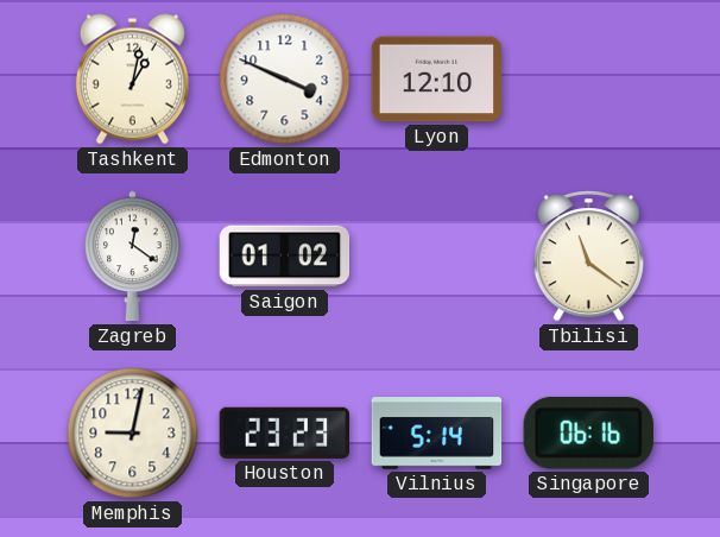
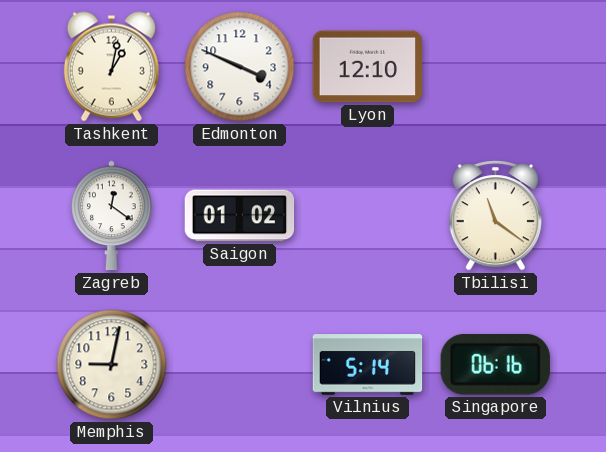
Houston: 23:23 -> none
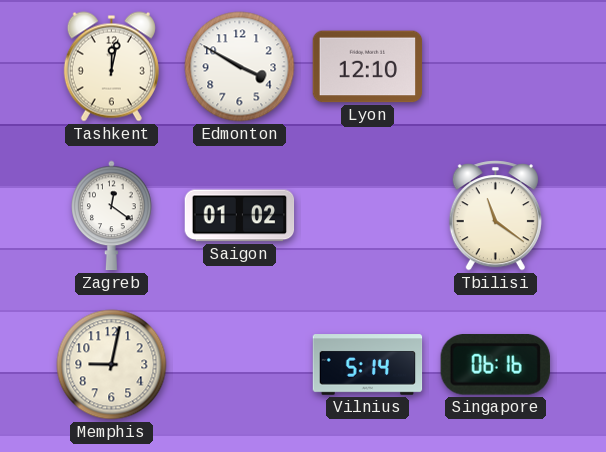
Tashkent: 1:02 -> 12:02
Edmonton: 3:49 -> 3:50
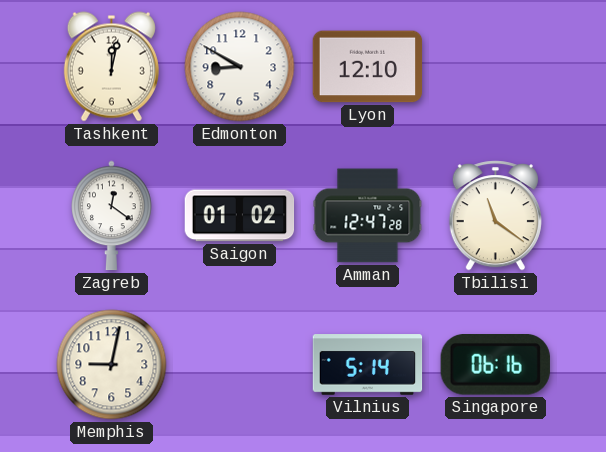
Edmonton: 3:50 -> 8:50
Amman: none -> 12:47
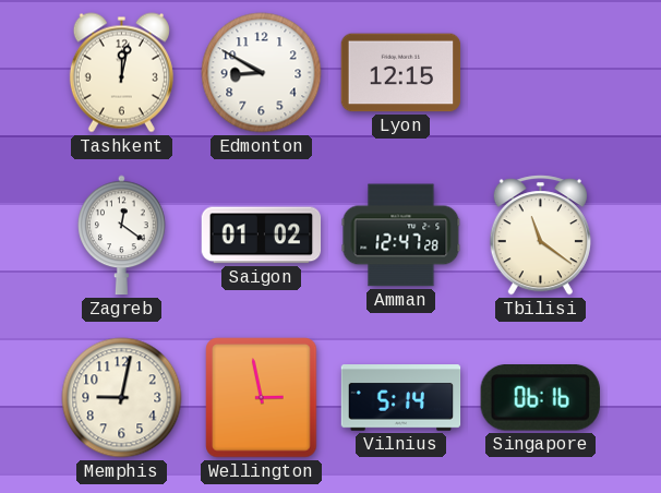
Lyon: 12:10 -> 12:15
Wellington: none -> 2:58
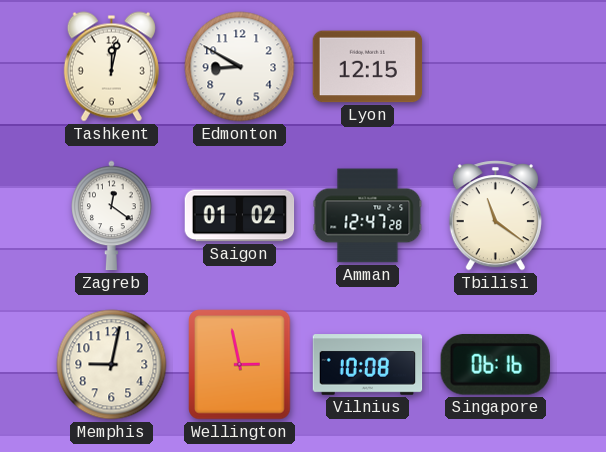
Vilnius: 5:14 -> 10:08
